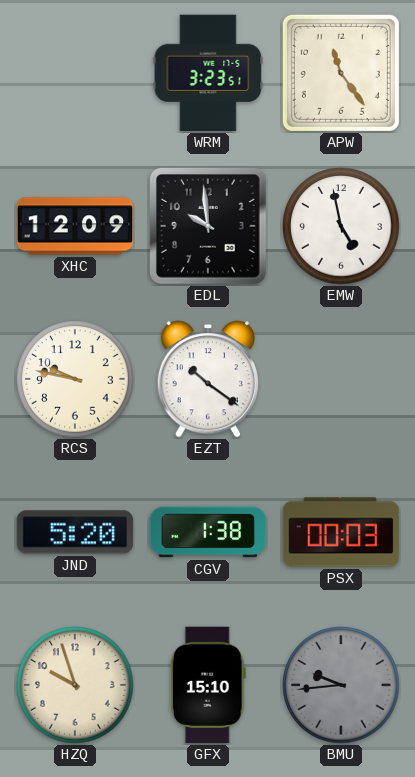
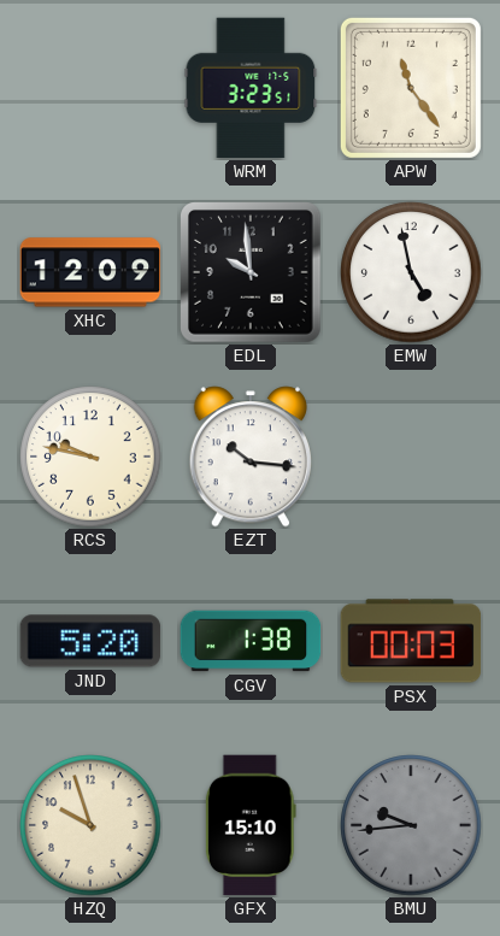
EZT: 10:21 -> 10:16
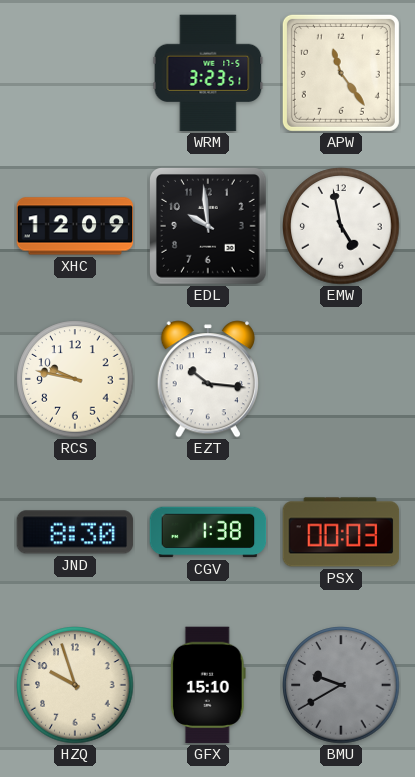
JND: 5:20 -> 8:30
BMU: 9:44 -> 9:40
